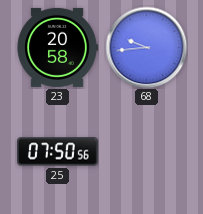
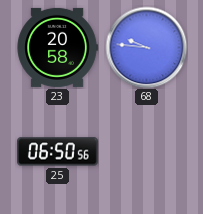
68: 9:44 -> 9:46
25: 07:50 -> 06:50
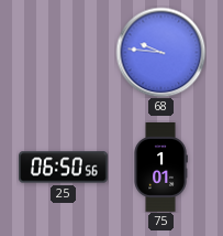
23: 20:58 -> none
75: none -> 1:01
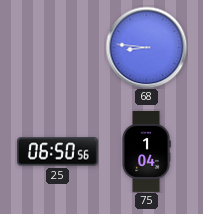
68: 9:46 -> 8:46
75: 1:01 -> 1:04
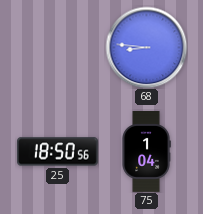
25: 06:50 -> 18:50
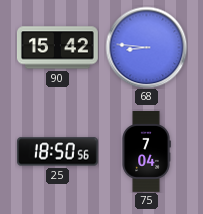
90: none -> 15:42
75: 1:04 -> 7:04
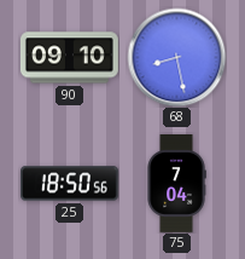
90: 15:42 -> 09:10
68: 8:46 -> 8:28
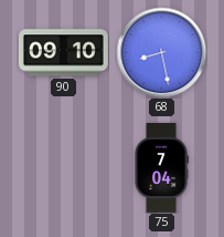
25: 18:50 -> none
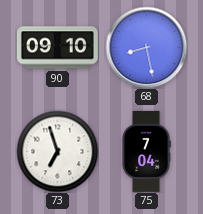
73: none -> 6:57
